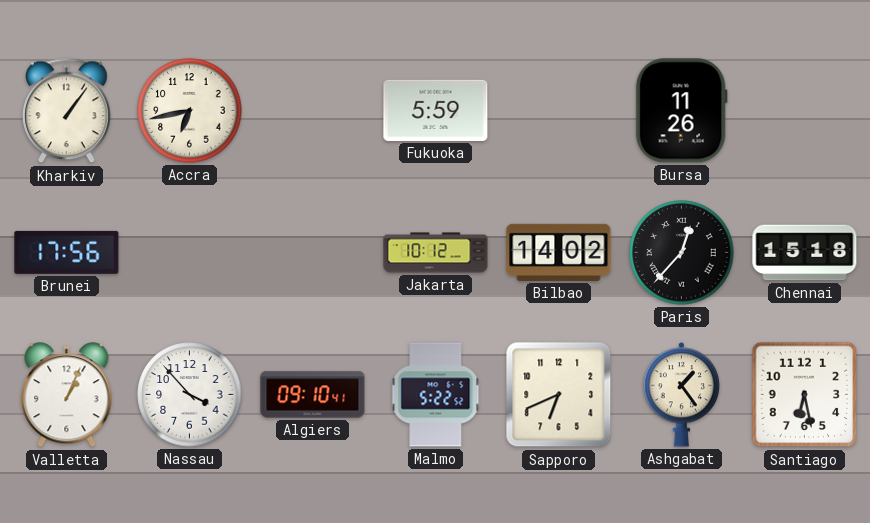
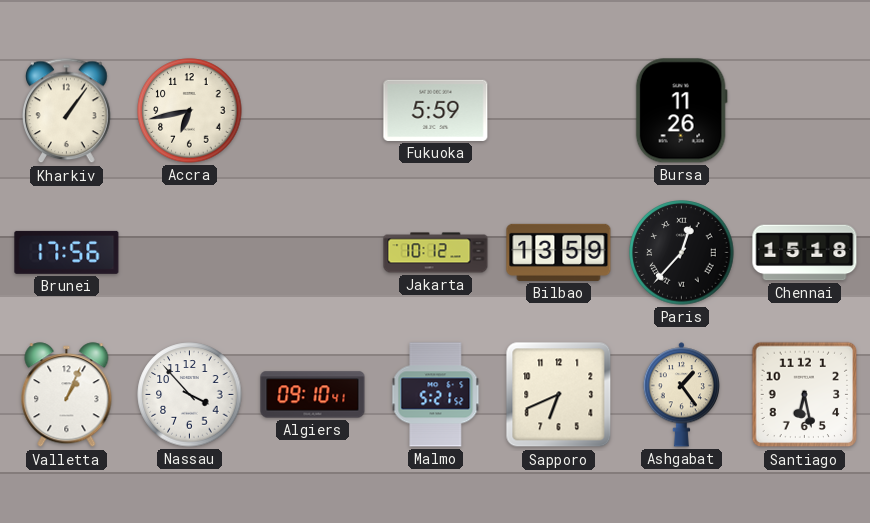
Bilbao: 14:02 -> 13:59
Malmo: 5:22 -> 5:21
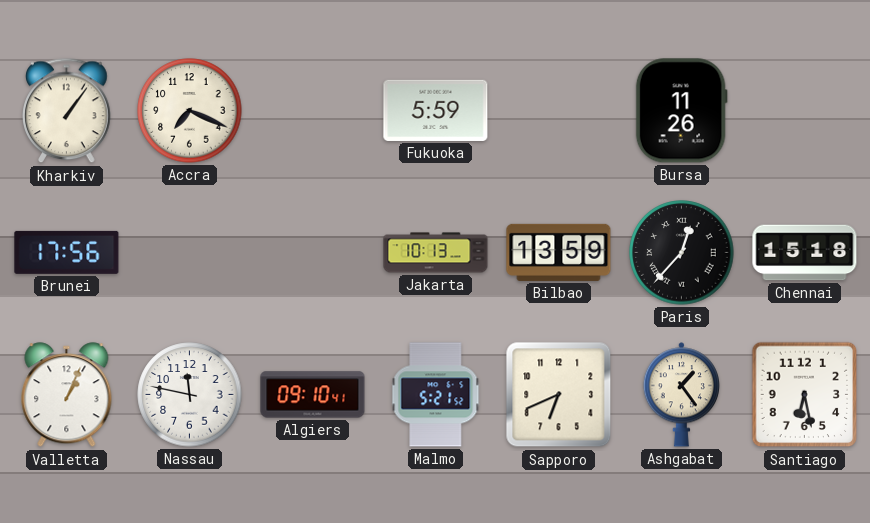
Accra: 6:43 -> 7:19
Jakarta: 10:12 -> 10:13
Nassau: 3:53 -> 11:47
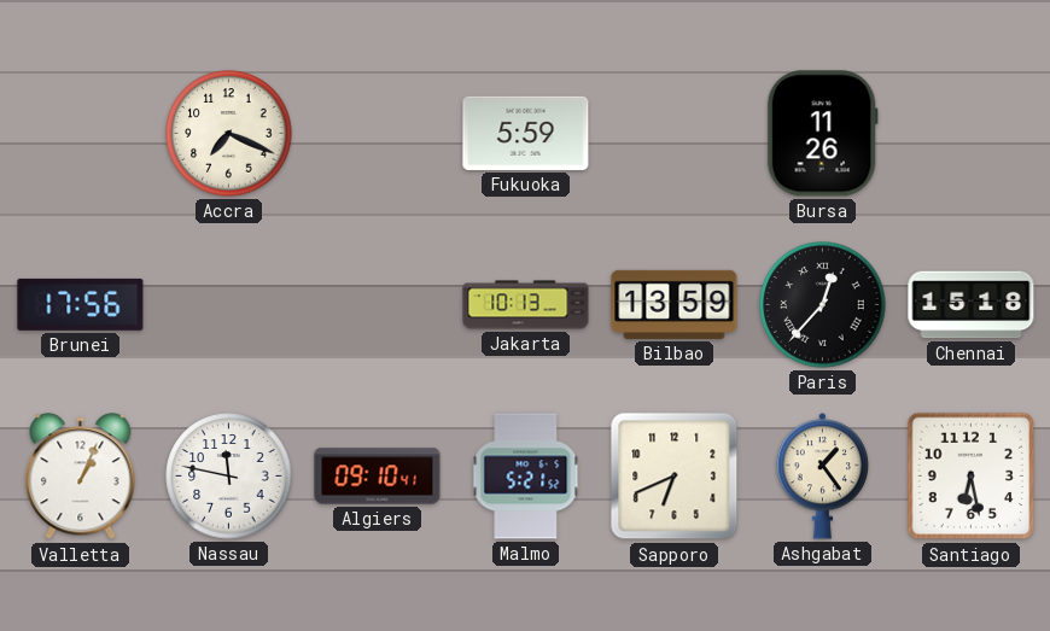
Kharkiv: 1:06 -> none
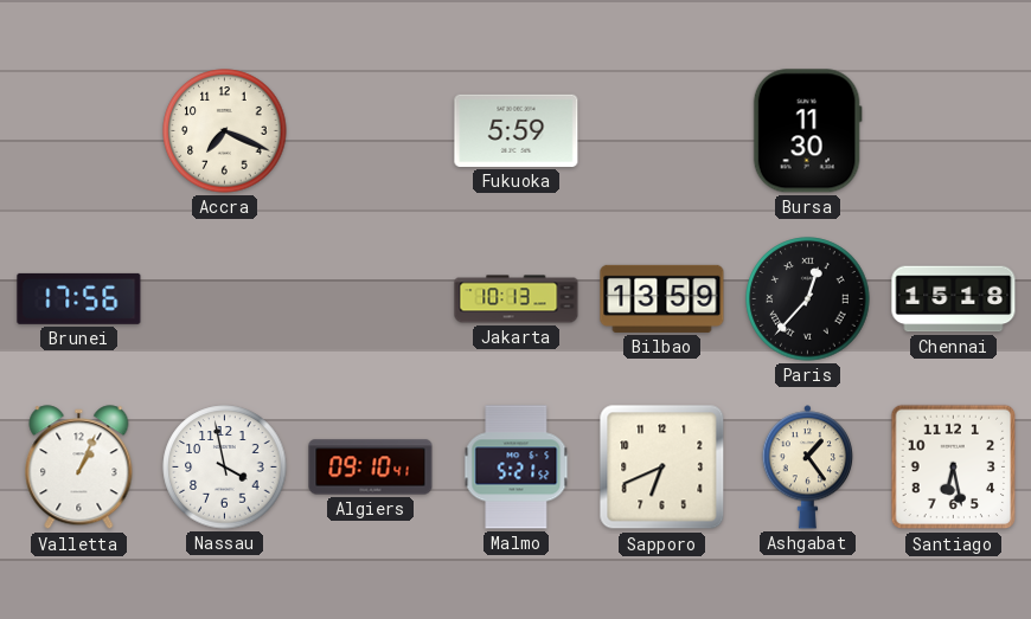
Bursa: 11:26 -> 11:30
Nassau: 11:47 -> 3:58
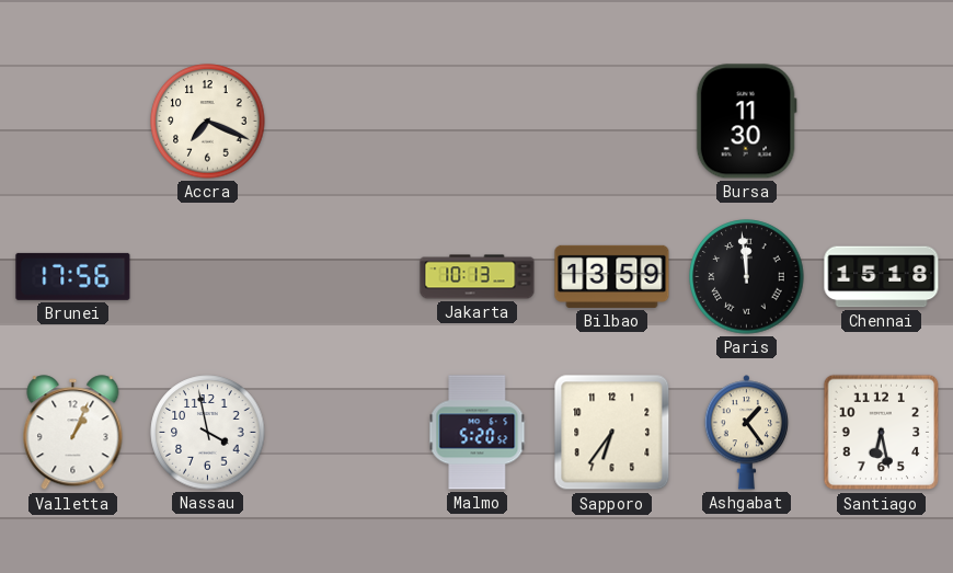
Fukuoka: 5:59 -> none
Paris: 12:37 -> 11:59
Algiers: 09:10 -> none
Malmo: 5:21 -> 5:20
Sapporo: 6:41 -> 6:36
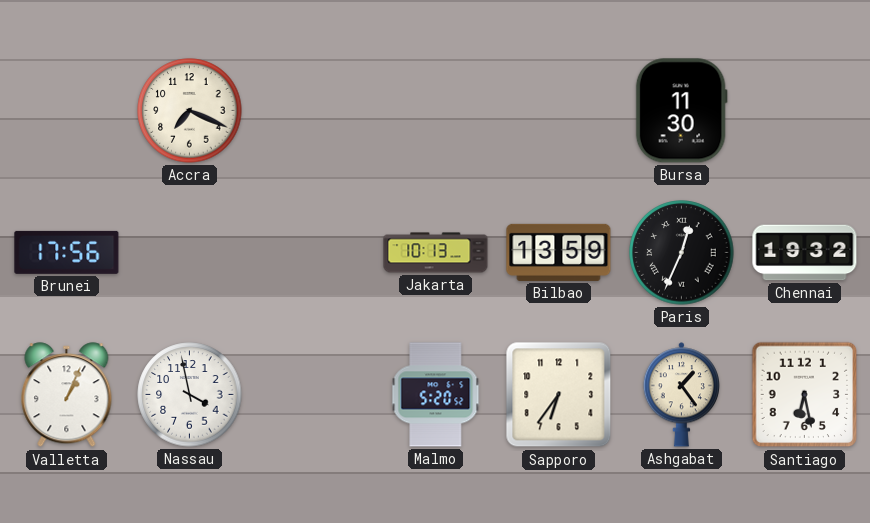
Paris: 11:59 -> 12:34
Chennai: 15:18 -> 19:32
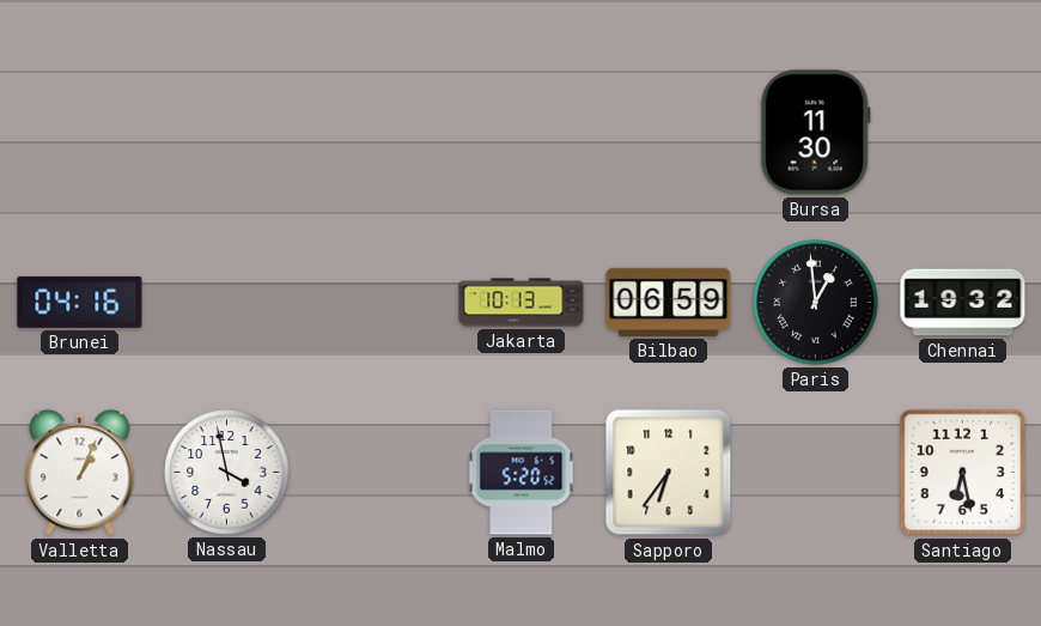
Accra: 7:19 -> none
Brunei: 17:56 -> 04:16
Bilbao: 13:59 -> 06:59
Paris: 12:34 -> 12:59
Ashgabat: 1:24 -> none
